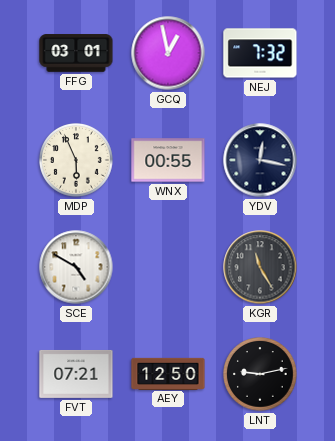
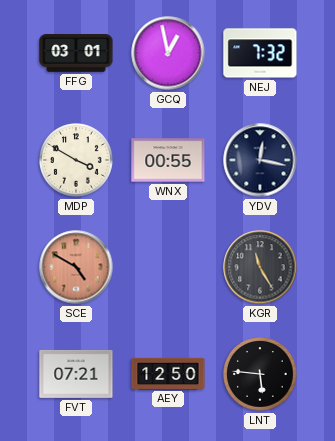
MDP: 5:56 -> 3:50
SCE dial: white -> salmon
LNT: 9:13 -> 5:46
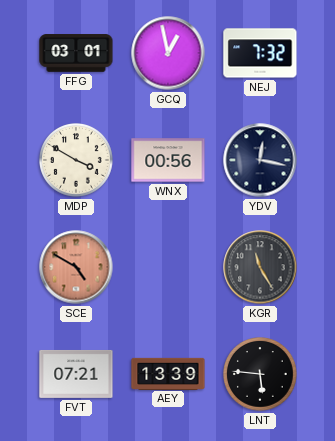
WNX: 00:55 -> 00:56
AEY: 12:50 -> 13:39
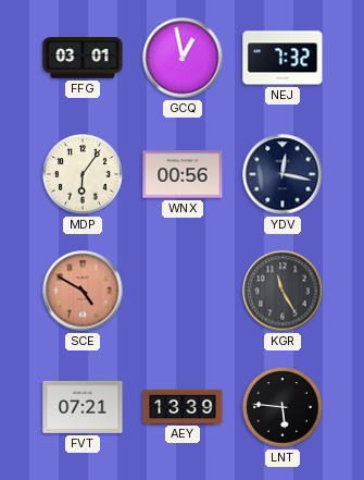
MDP: 3:50 -> 6:06
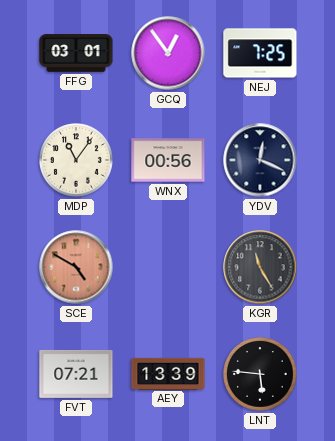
GCQ: 12:58 -> 12:54
NEJ: 7:32 -> 7:25
MDP: 6:06 -> 11:06
YDV: 12:17 -> 12:19
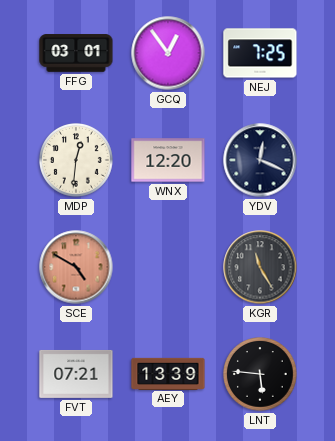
MDP: 11:06 -> 12:31
WNX: 00:56 -> 12:20
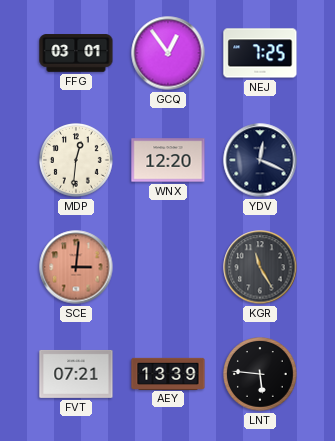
SCE: 4:50 -> 3:01
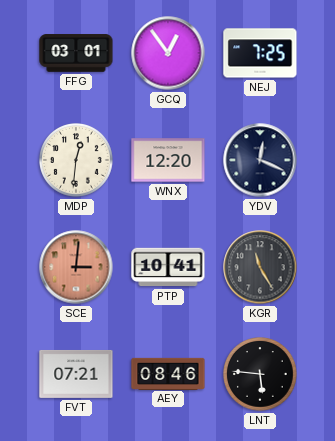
PTP: none -> 10:41
AEY: 13:39 -> 08:46
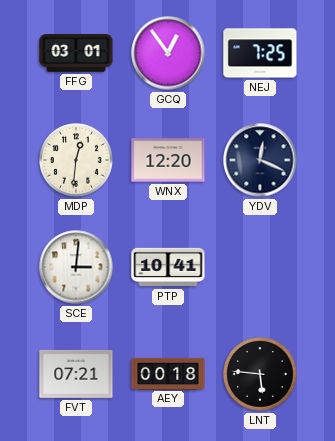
SCE dial: salmon -> white
KGR: 11:25 -> none
AEY: 08:46 -> 00:18
